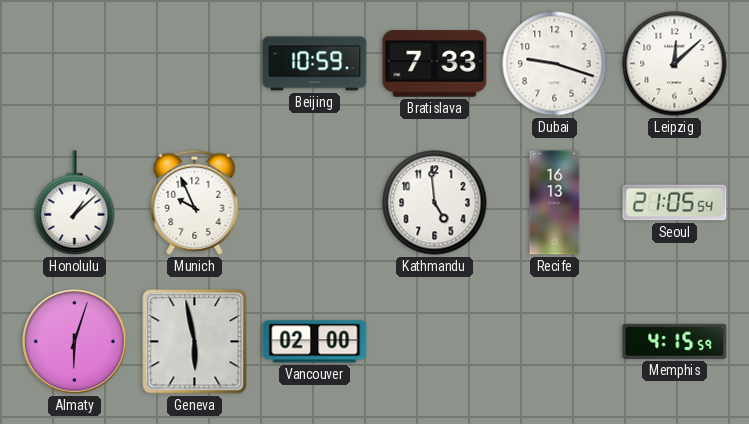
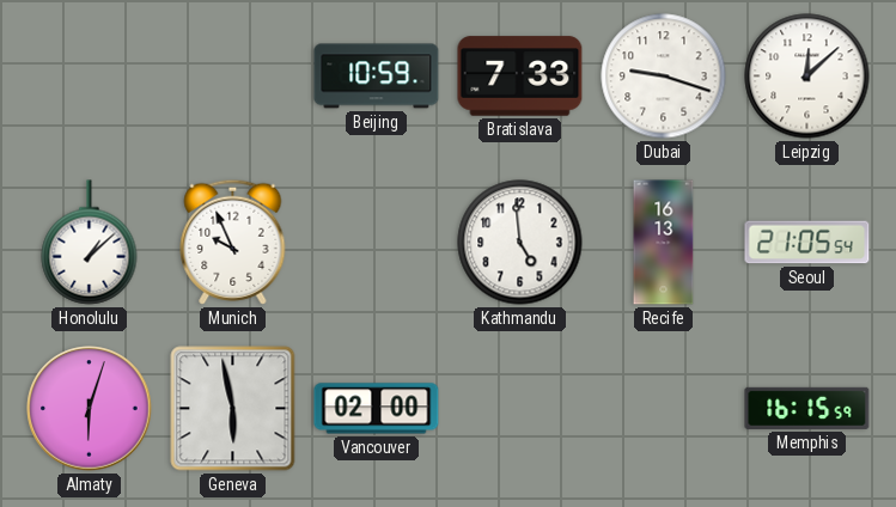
Memphis: 4:15 -> 16:15
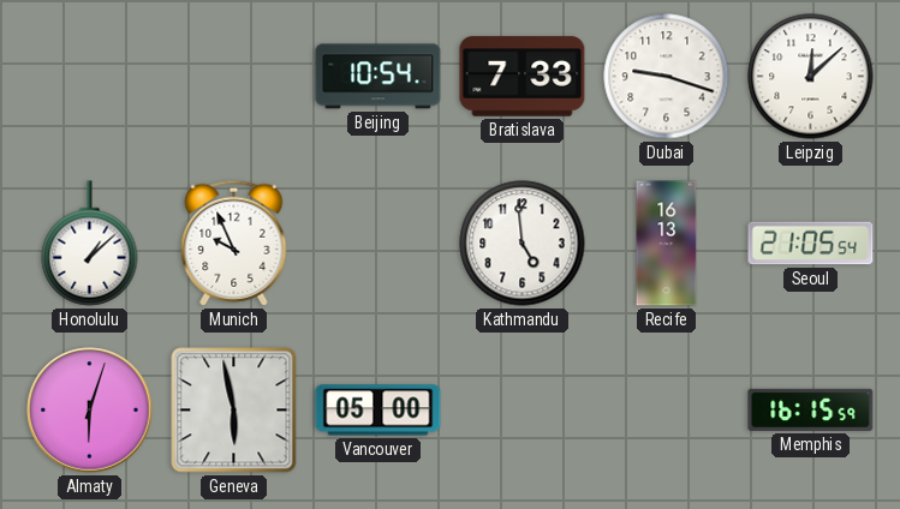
Beijing: 10:59 -> 10:54
Vancouver: 02:00 -> 05:00
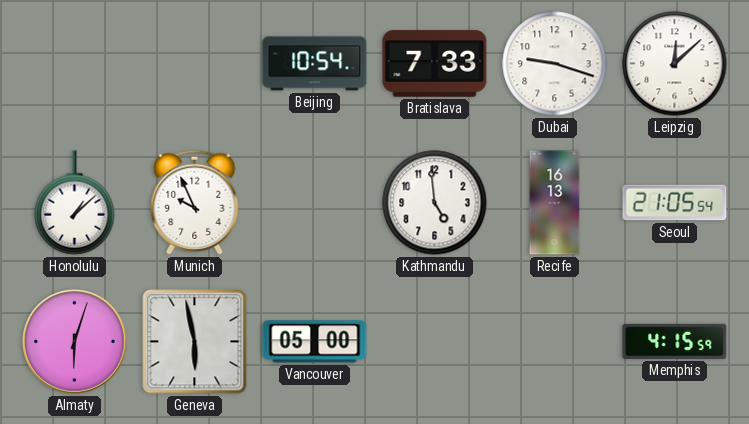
Memphis: 16:15 -> 4:15
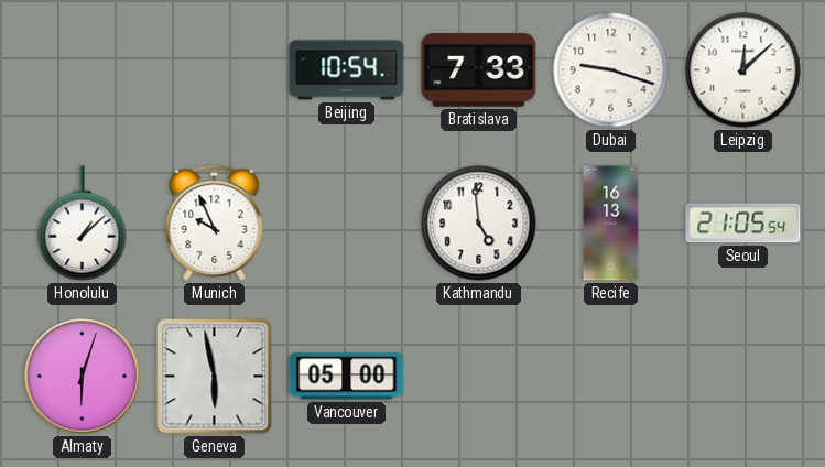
Memphis: 4:15 -> none
